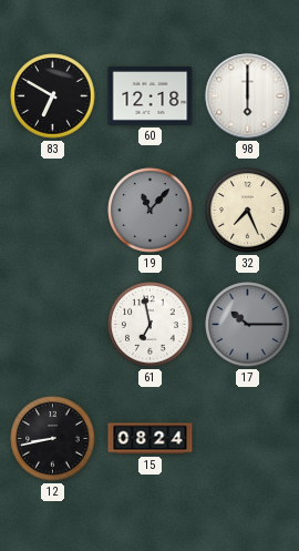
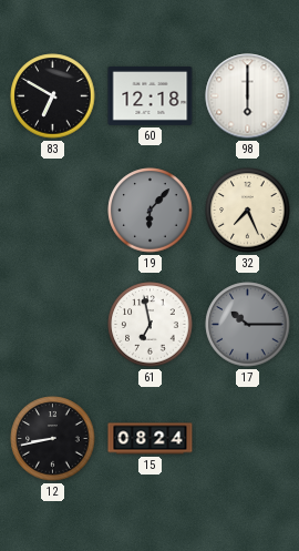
19: 11:07 -> 6:07
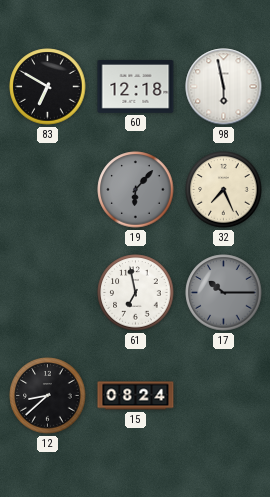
98: 6:00 -> 5:58
12: 8:43 -> 8:38
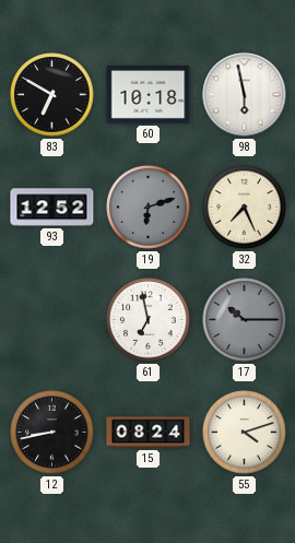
60: 12:18 -> 10:18
93: none -> 12:52
19: 6:07 -> 6:12
12: 8:38 -> 8:43
55: none -> 4:12
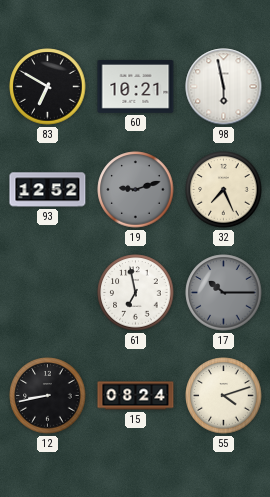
60: 10:18 -> 10:21
19: 6:12 -> 9:12
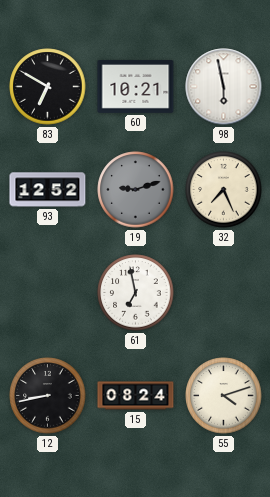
17: 10:15 -> none
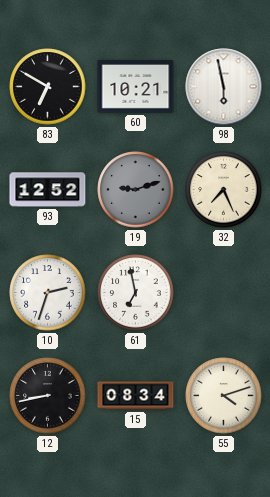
10: none -> 2:33
15: 08:24 -> 08:34
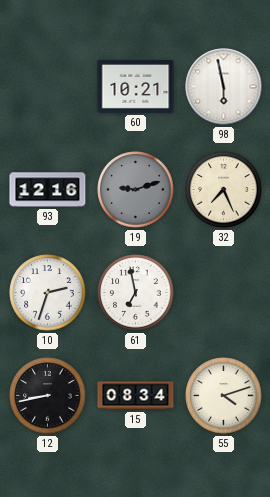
83: 6:50 -> none
93: 12:52 -> 12:16
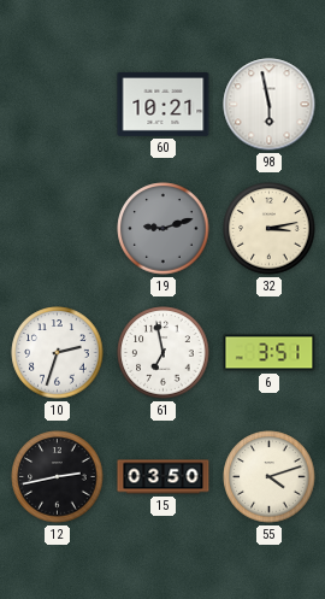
93: 12:16 -> none
32: 7:26 -> 3:13
6: none -> 3:51
12: 8:43 -> 2:43
15: 08:34 -> 03:50
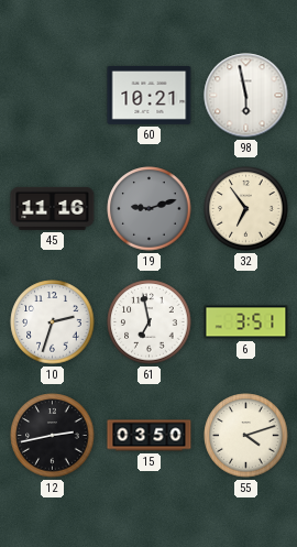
45: none -> 11:16
32: 3:13 -> 6:54
